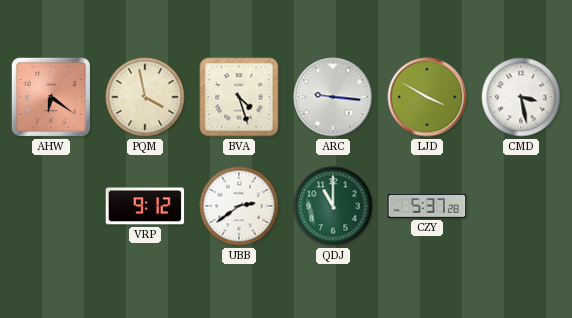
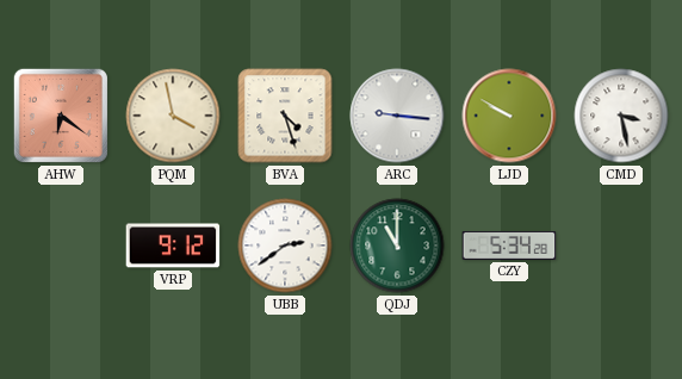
LJD: 3:50 -> 9:50
CZY: 5:37 -> 5:34
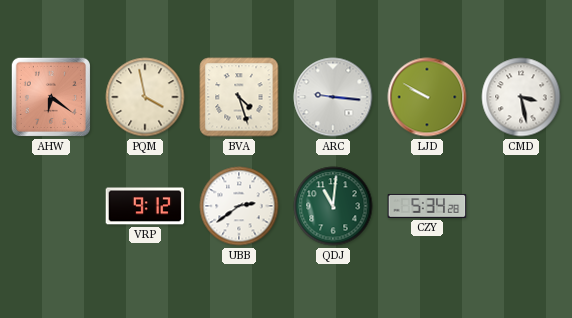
QDJ: 11:00 -> 11:01
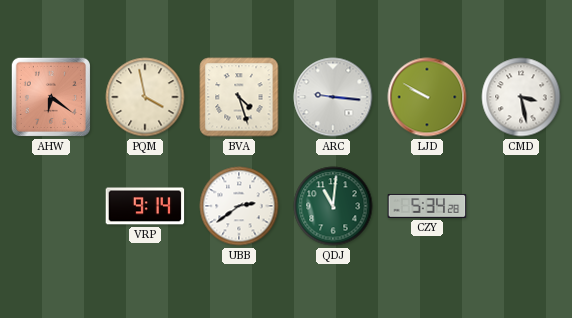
VRP: 9:12 -> 9:14
